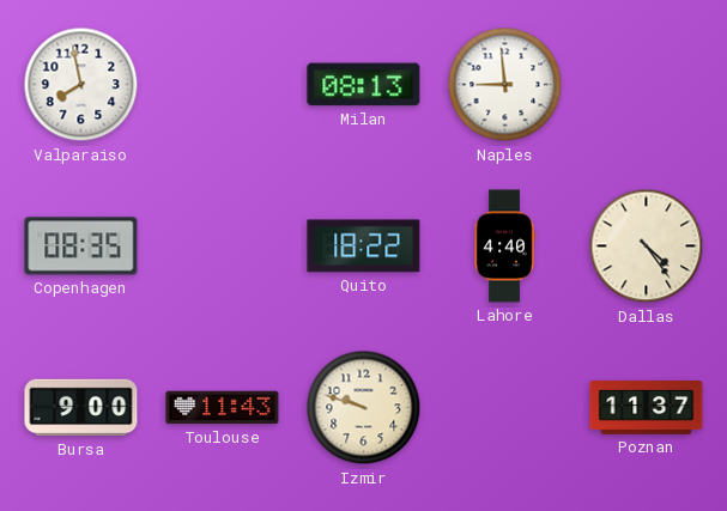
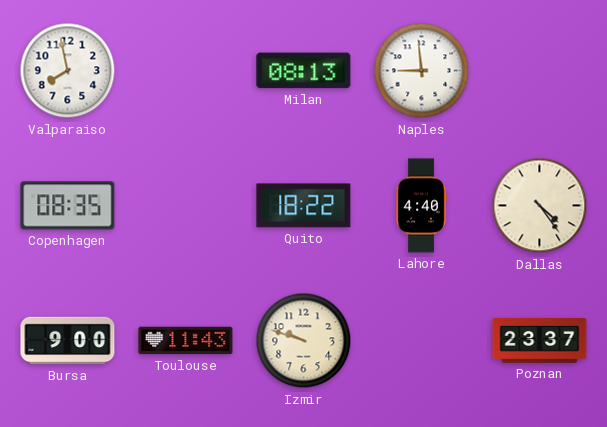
Poznan: 11:37 -> 23:37
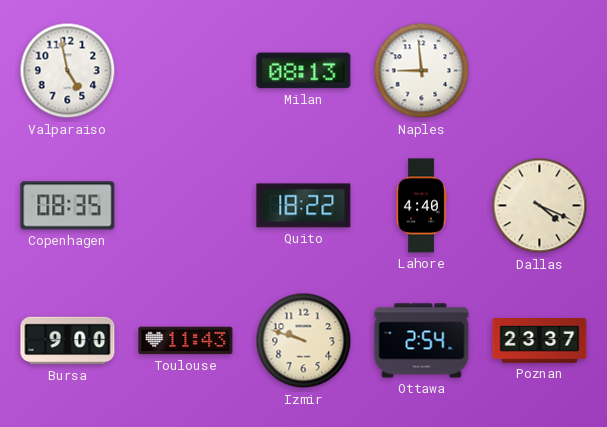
Valparaiso: 7:58 -> 4:58
Dallas: 4:24 -> 4:19
Ottawa: none -> 2:54
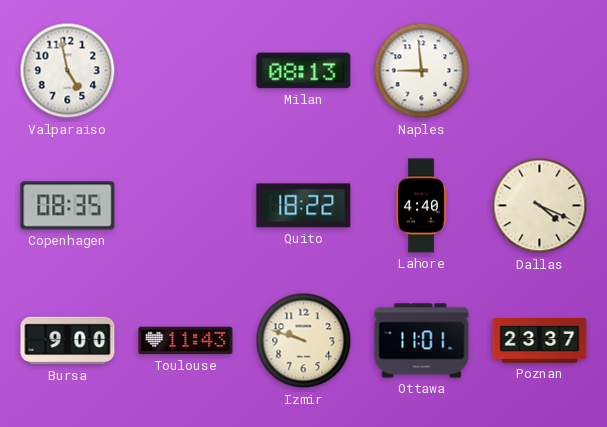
Ottawa: 2:54 -> 11:01
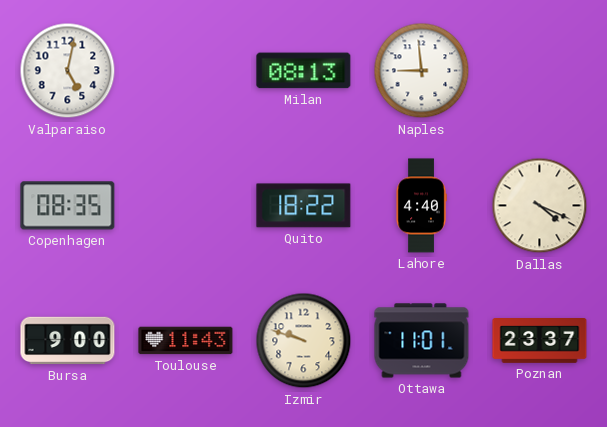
Valparaiso: 4:58 -> 5:02
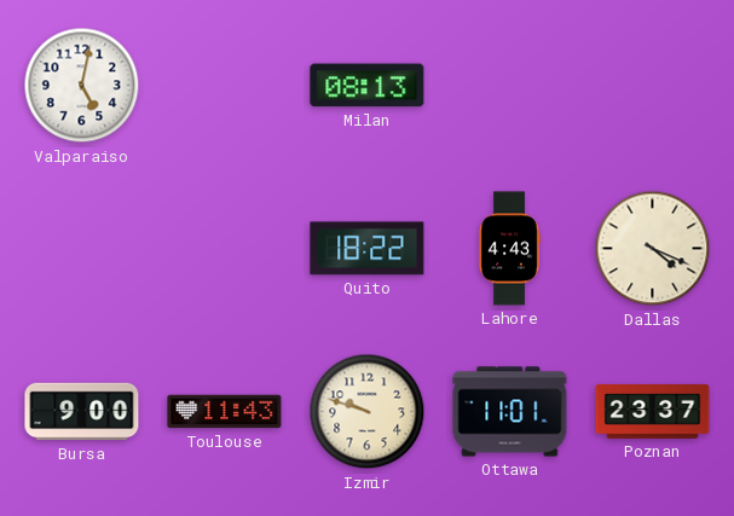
Naples: 8:59 -> none
Copenhagen: 08:35 -> none
Lahore: 4:40 -> 4:43
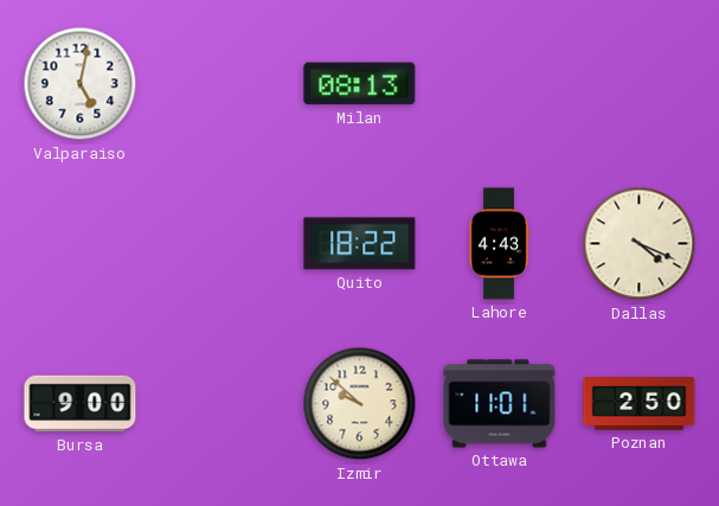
Toulouse: 11:43 -> none
Izmir: 9:48 -> 9:52
Poznan: 23:37 -> 2:50
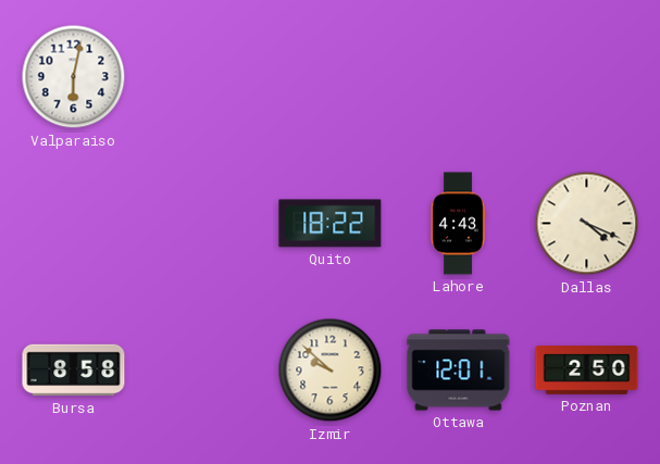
Valparaiso: 5:02 -> 6:02
Milan: 08:13 -> none
Bursa: 9:00 -> 8:58
Ottawa: 11:01 -> 12:01
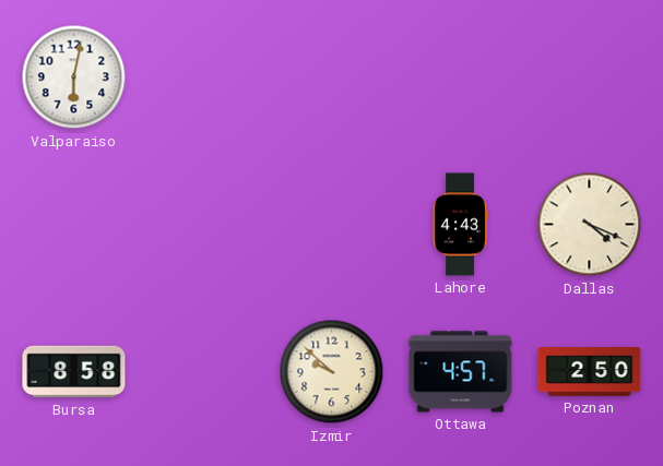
Quito: 18:22 -> none
Ottawa: 12:01 -> 4:57
